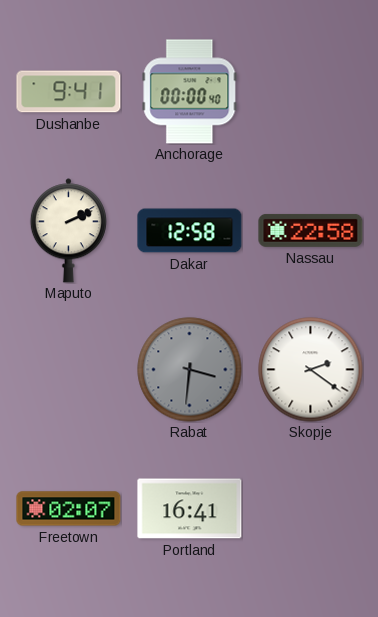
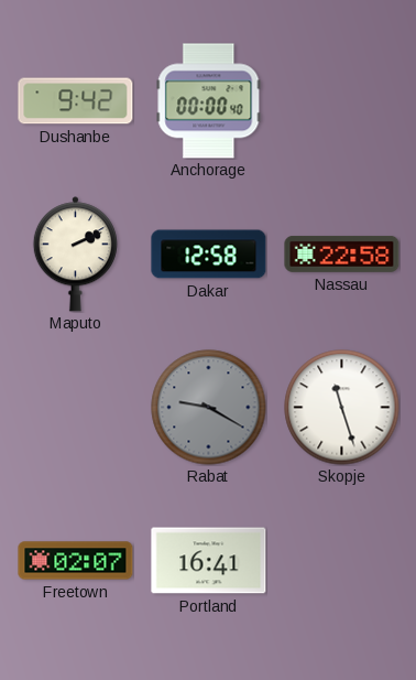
Dushanbe: 9:41 -> 9:42
Rabat: 3:31 -> 9:20
Skopje: 2:21 -> 11:27
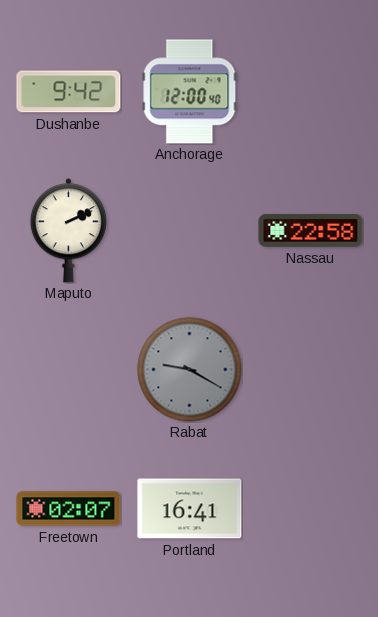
Anchorage: 00:00 -> 12:00
Dakar: 12:58 -> none
Skopje: 11:27 -> none
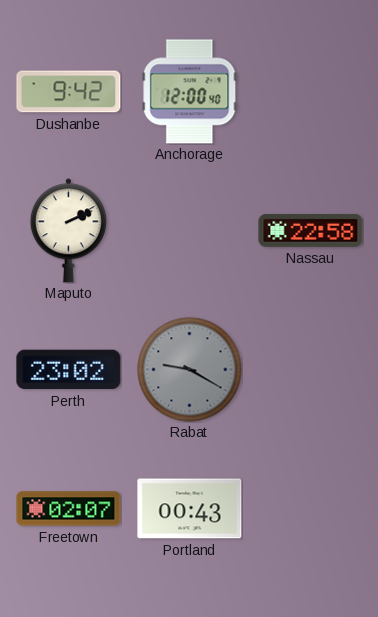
Perth: none -> 23:02
Portland: 16:41 -> 00:43
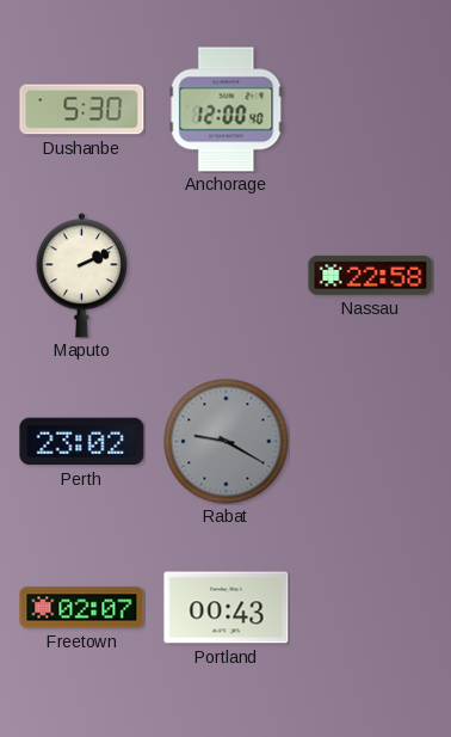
Dushanbe: 9:42 -> 5:30
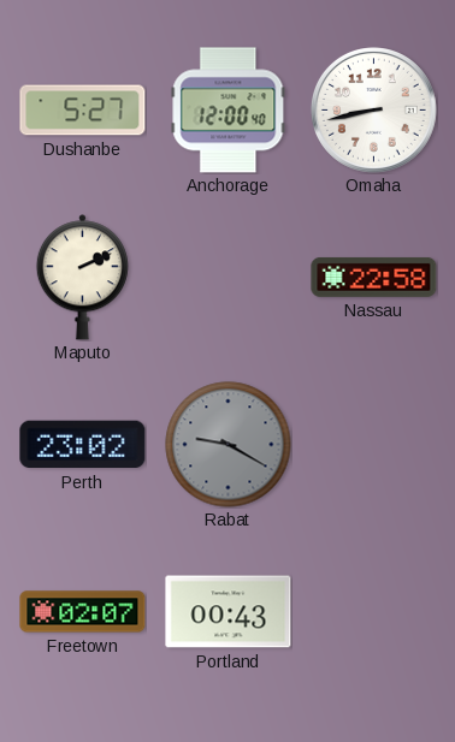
Dushanbe: 5:30 -> 5:27
Omaha: none -> 8:43
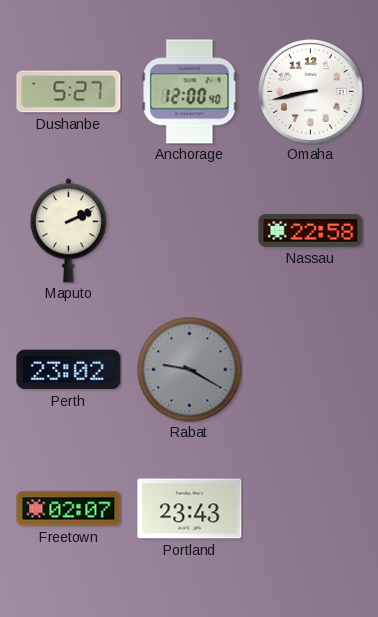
Portland: 00:43 -> 23:43
